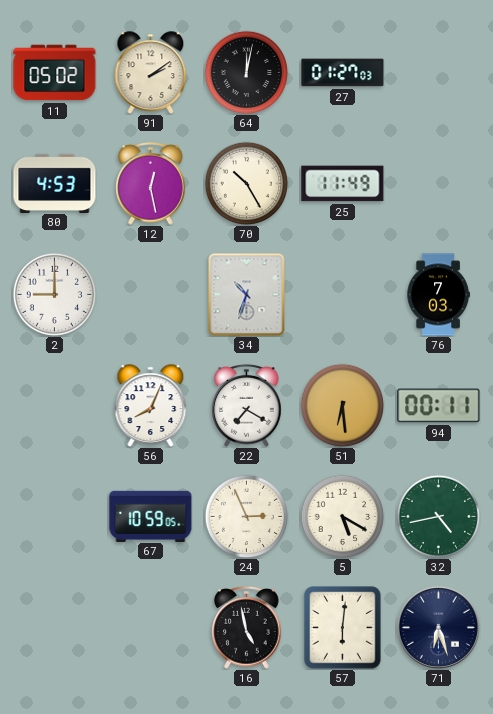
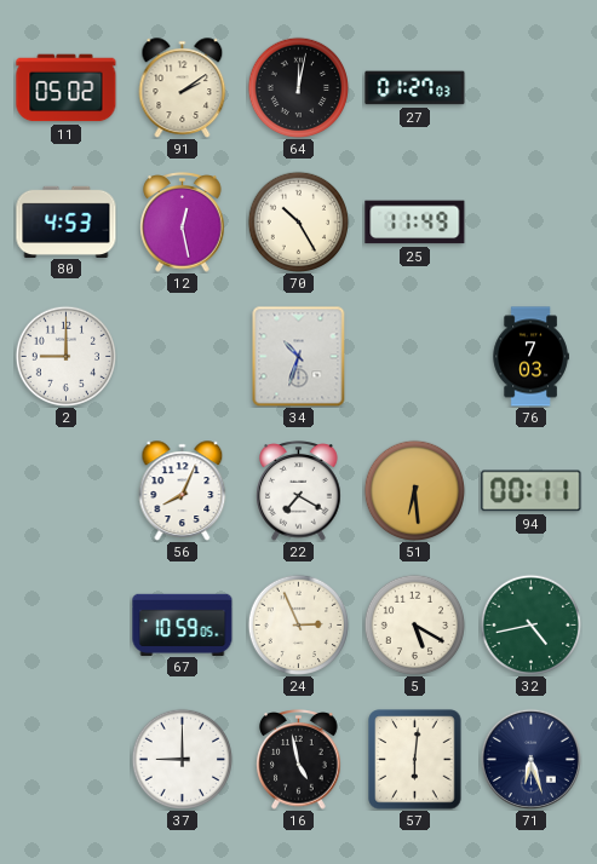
37: none -> 9:00
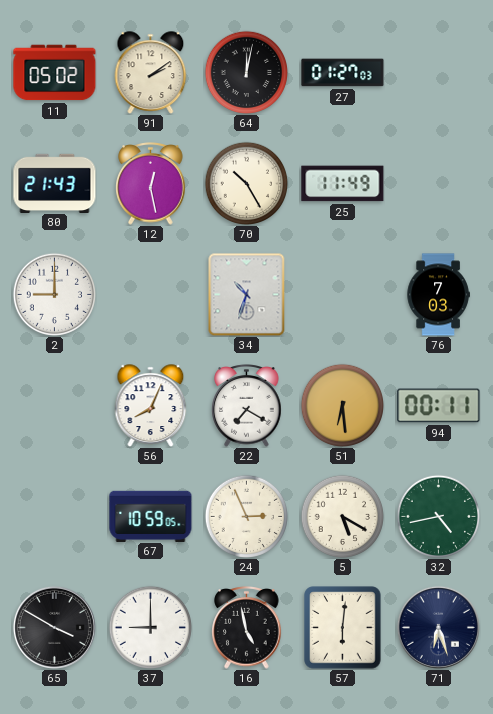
80: 4:53 -> 21:43
65: none -> 3:50
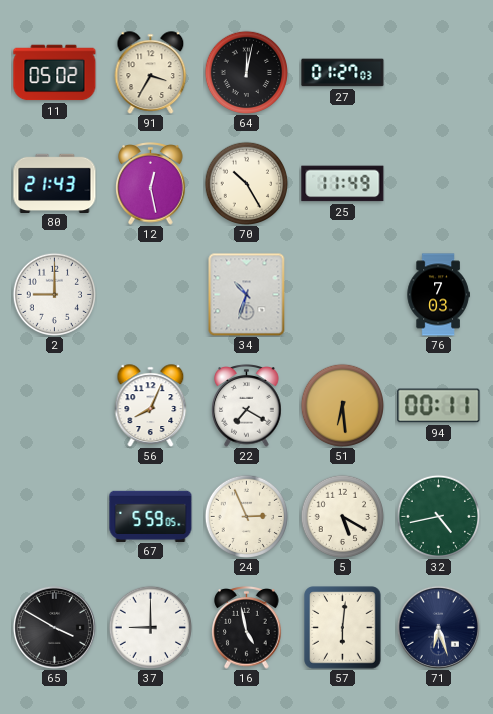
91: 2:09 -> 3:35
67: 10:59 -> 5:59
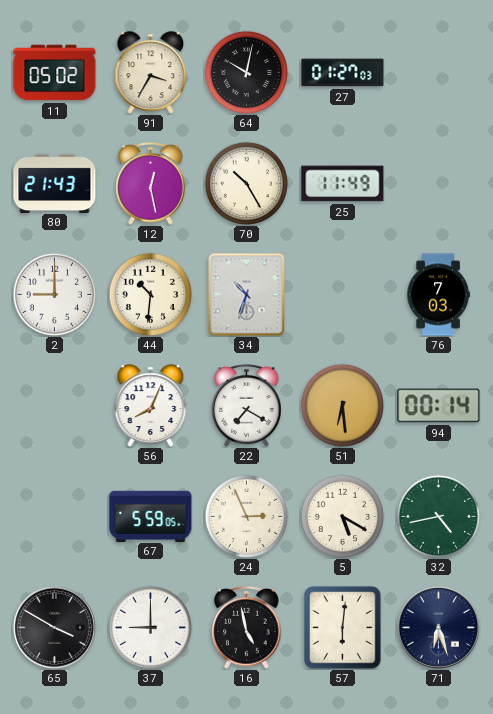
64: 12:02 -> 10:02
44: none -> 10:31
94: 00:11 -> 00:14
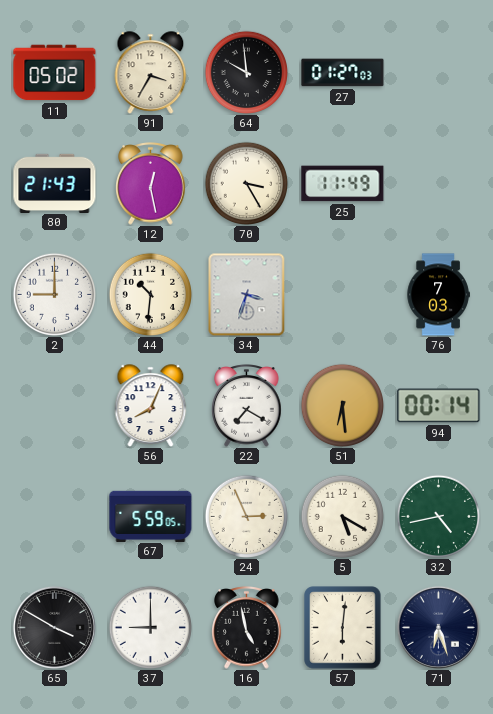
64: 10:02 -> 9:59
70: 10:25 -> 3:25
34: 10:33 -> 3:33
